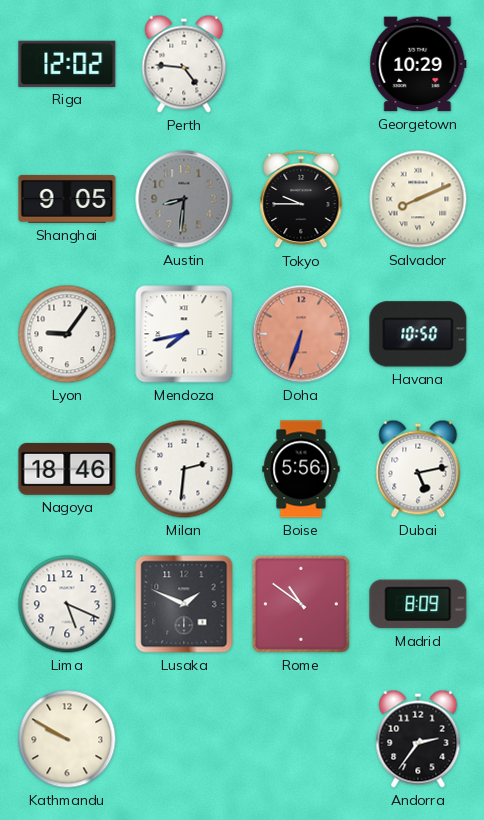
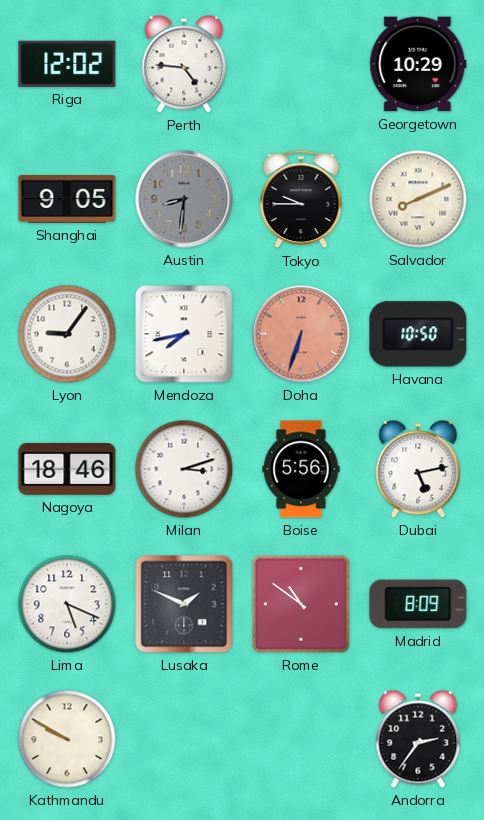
Milan: 2:31 -> 3:12
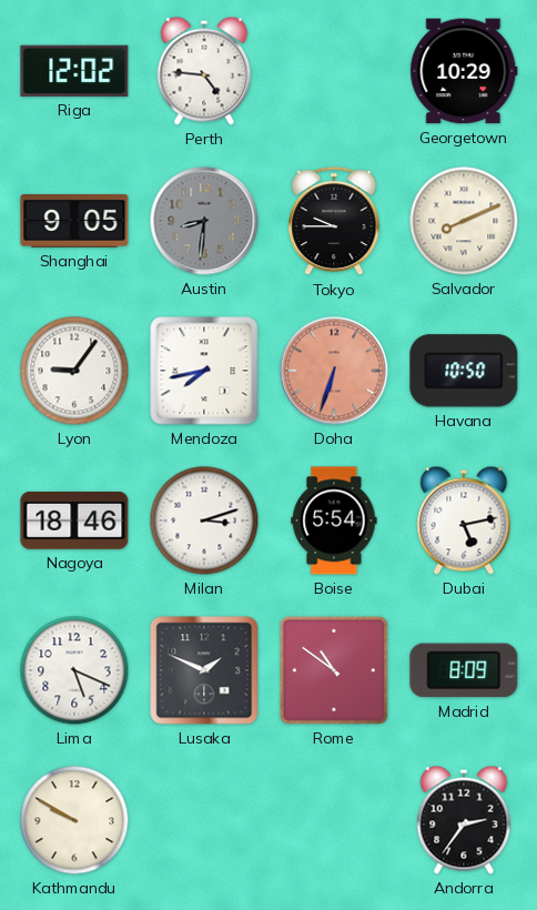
Boise: 5:56 -> 5:54
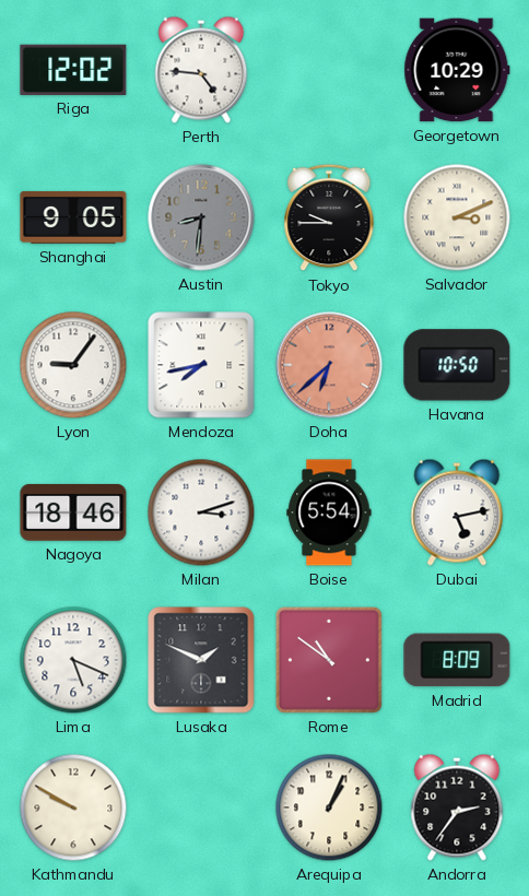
Salvador: 8:11 -> 3:11
Doha: 6:33 -> 6:38
Arequipa: none -> 1:04
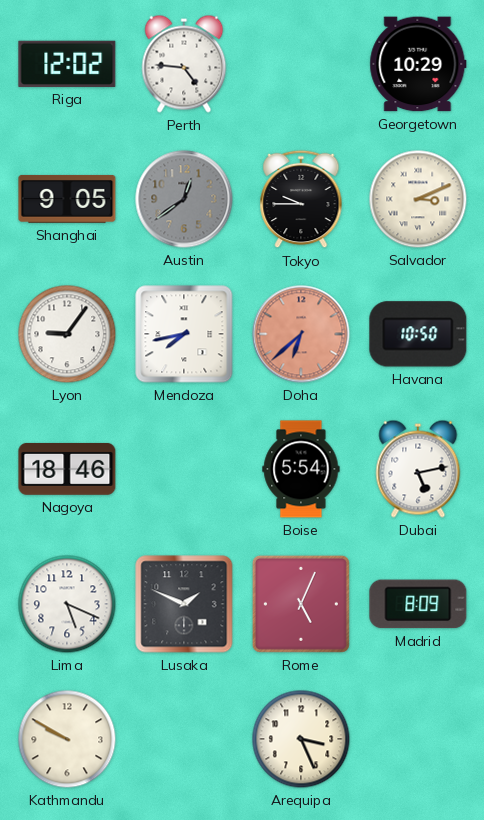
Austin: 8:31 -> 12:39
Milan: 3:12 -> none
Rome: 10:51 -> 5:04
Arequipa: 1:04 -> 3:26
Andorra: 2:36 -> none
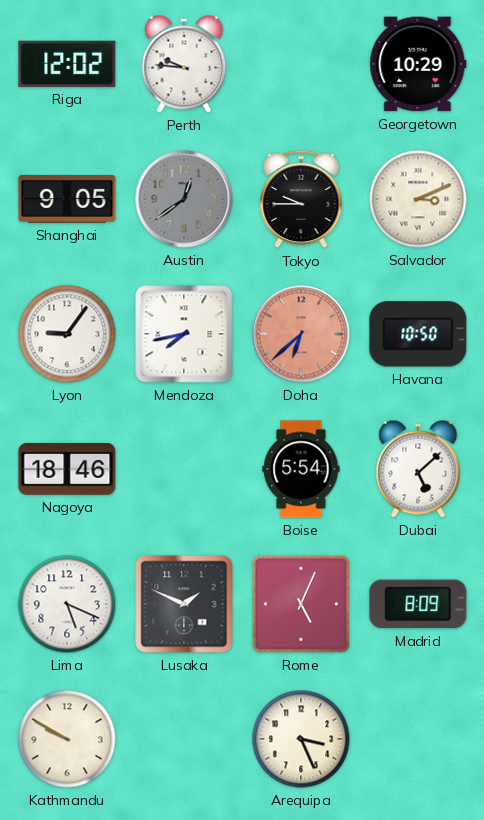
Perth: 4:46 -> 9:46
Dubai: 5:13 -> 5:08
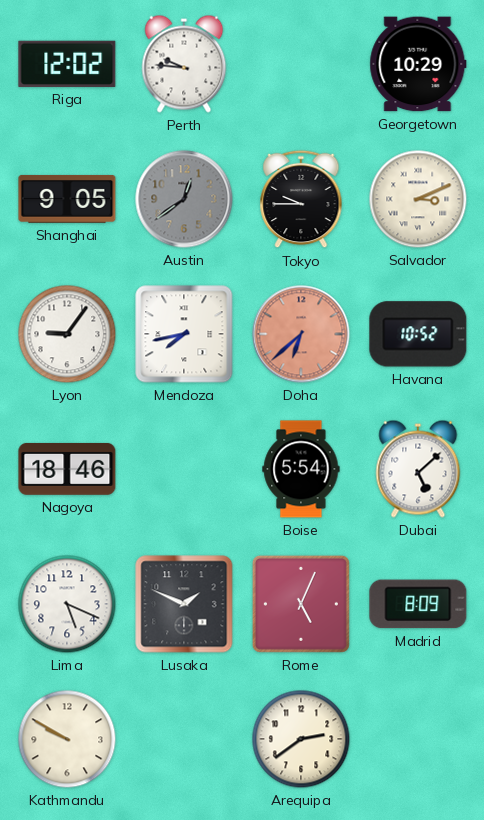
Havana: 10:50 -> 10:52
Arequipa: 3:26 -> 2:39
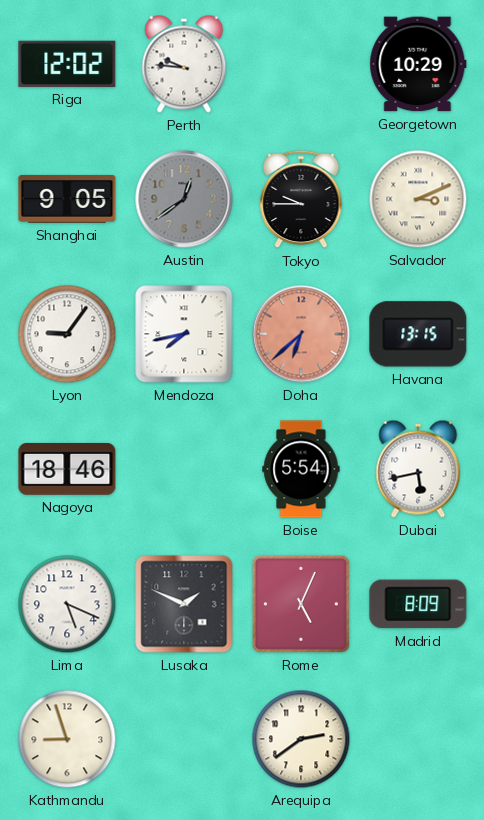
Havana: 10:52 -> 13:15
Dubai: 5:08 -> 5:43
Kathmandu: 9:50 -> 8:57
